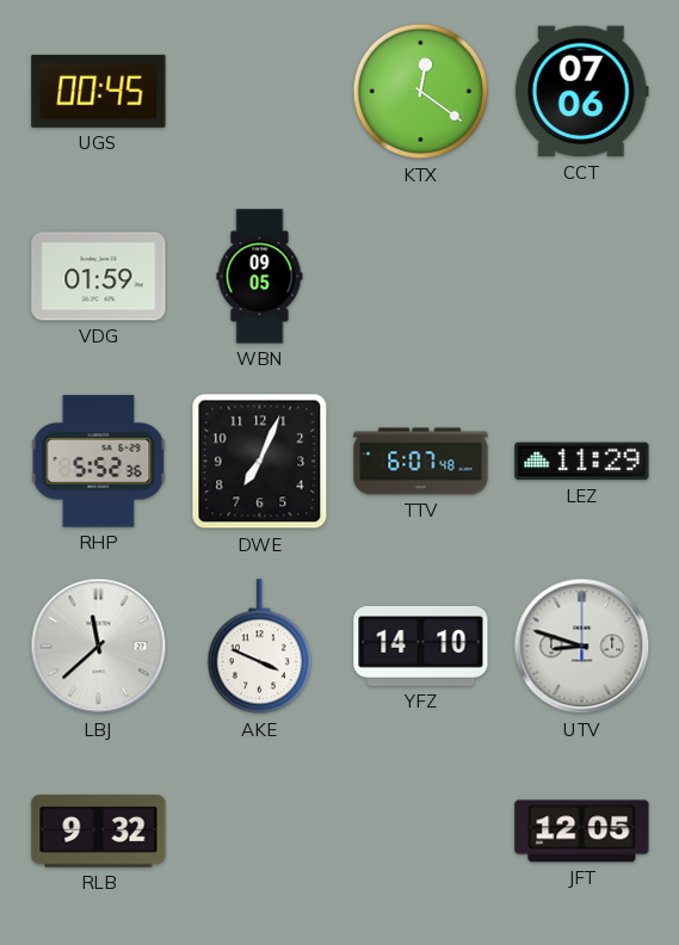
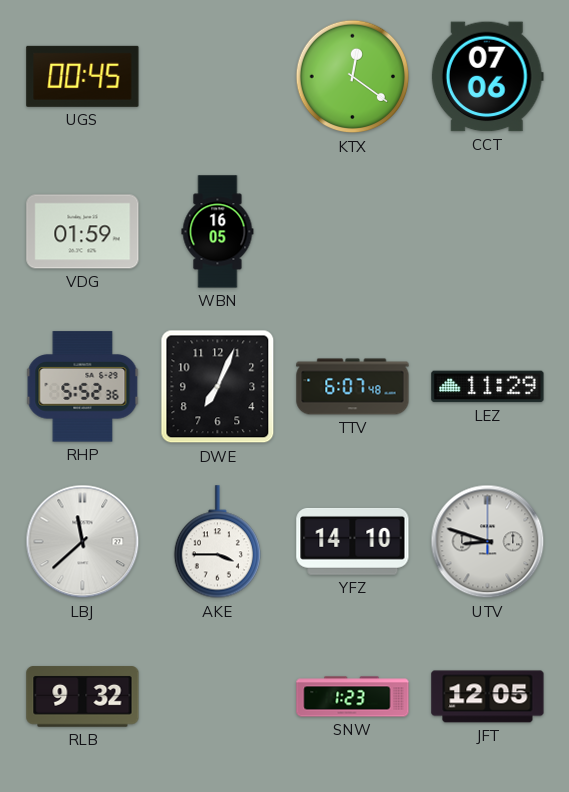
WBN: 09:05 -> 16:05
AKE: 3:49 -> 3:45
SNW: none -> 1:23
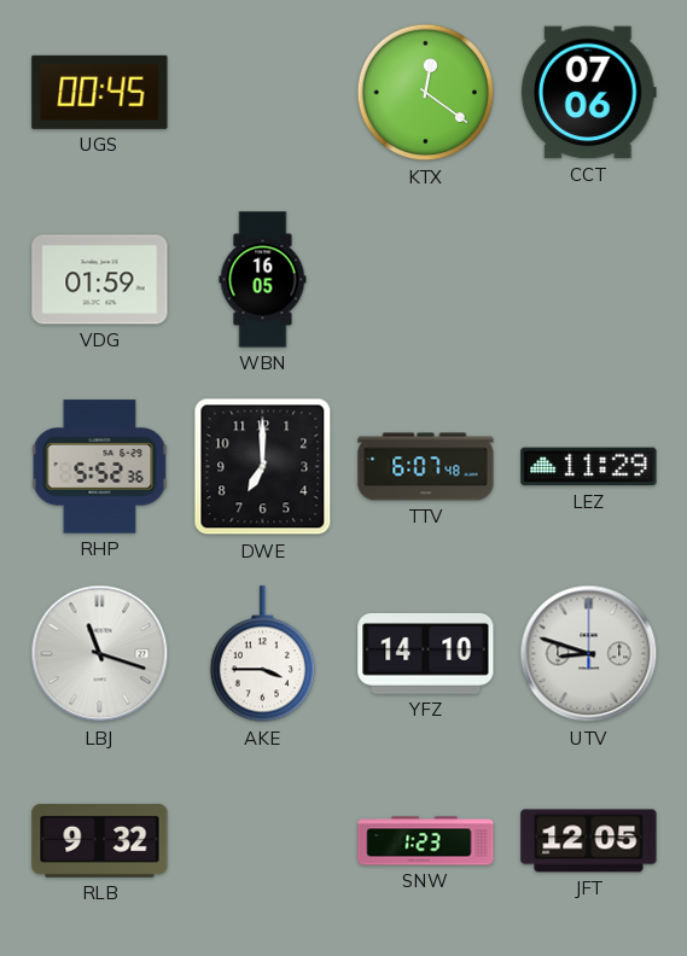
DWE: 7:04 -> 7:00
LBJ: 11:38 -> 11:18
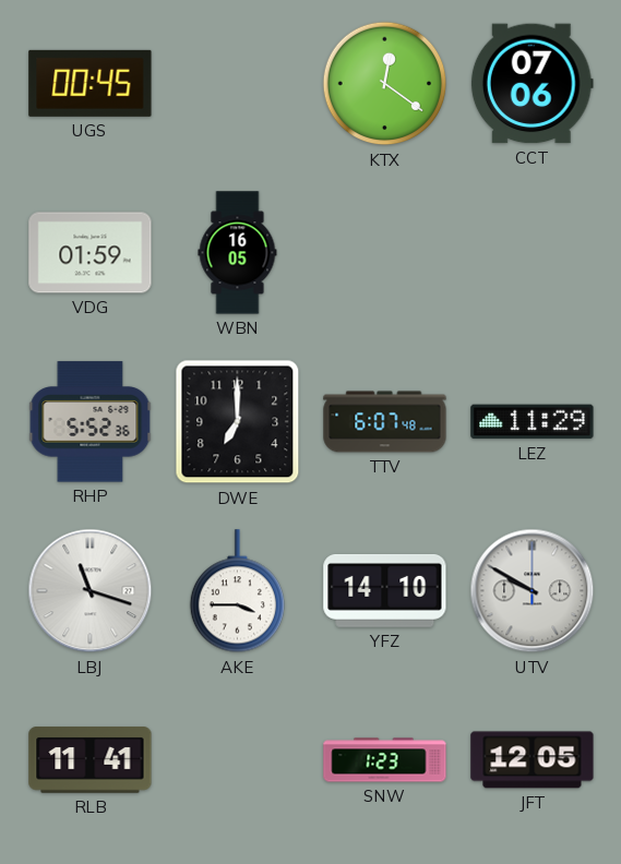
UTV: 8:48 -> 9:50
RLB: 9:32 -> 11:41
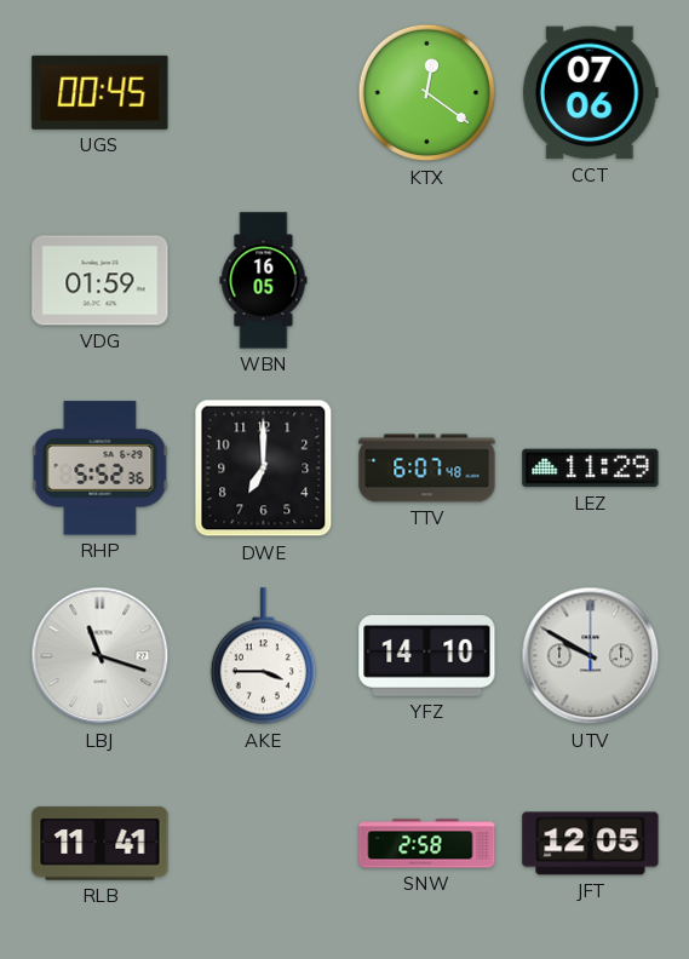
SNW: 1:23 -> 2:58
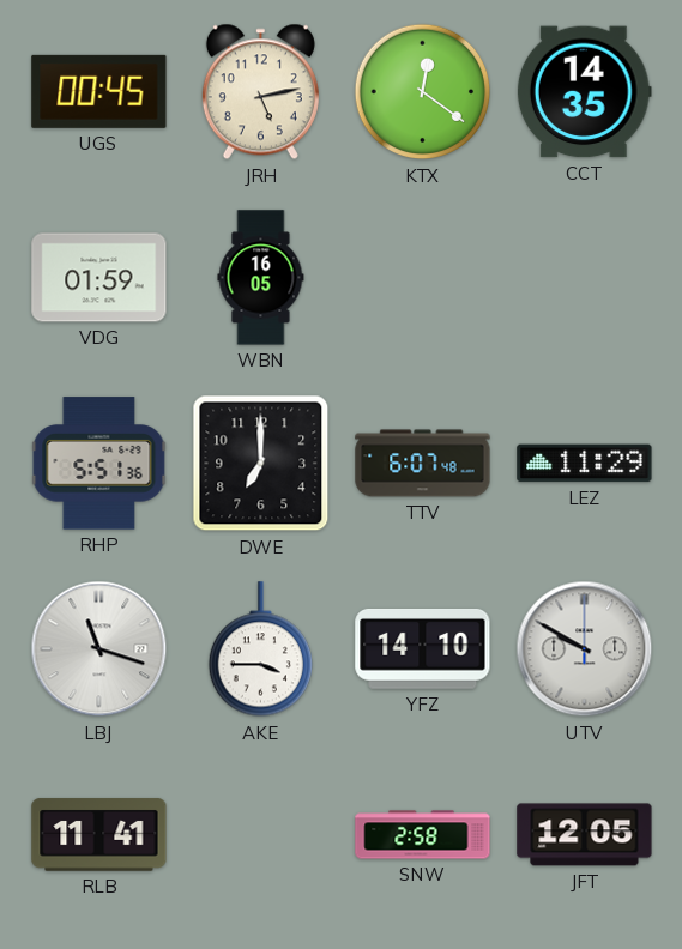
JRH: none -> 5:13
CCT: 07:06 -> 14:35
RHP: 5:52 -> 5:51
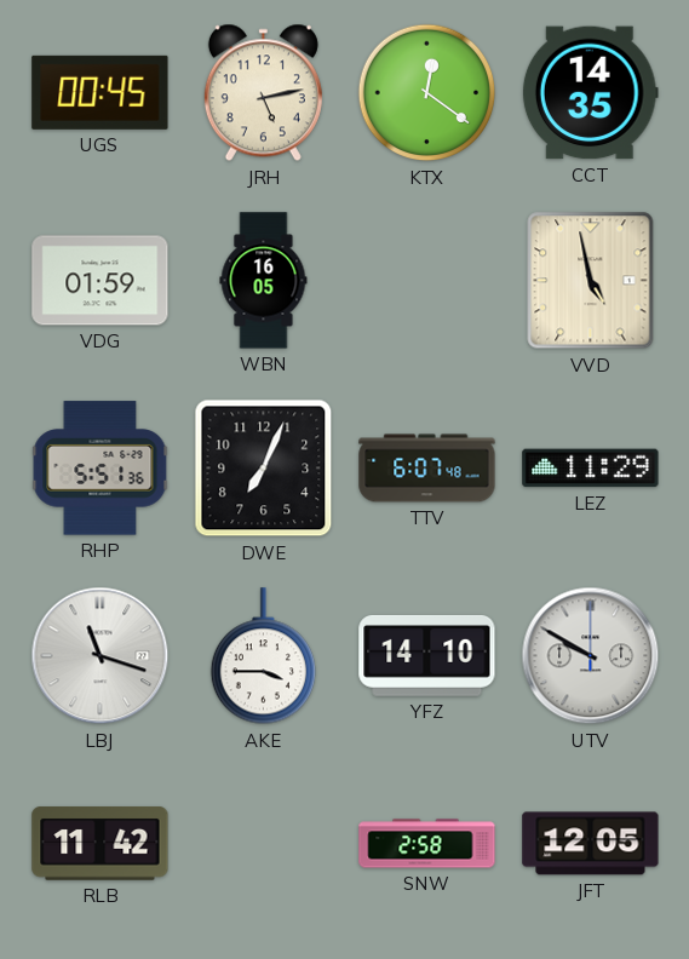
VVD: none -> 4:58
DWE: 7:00 -> 7:04
RLB: 11:41 -> 11:42
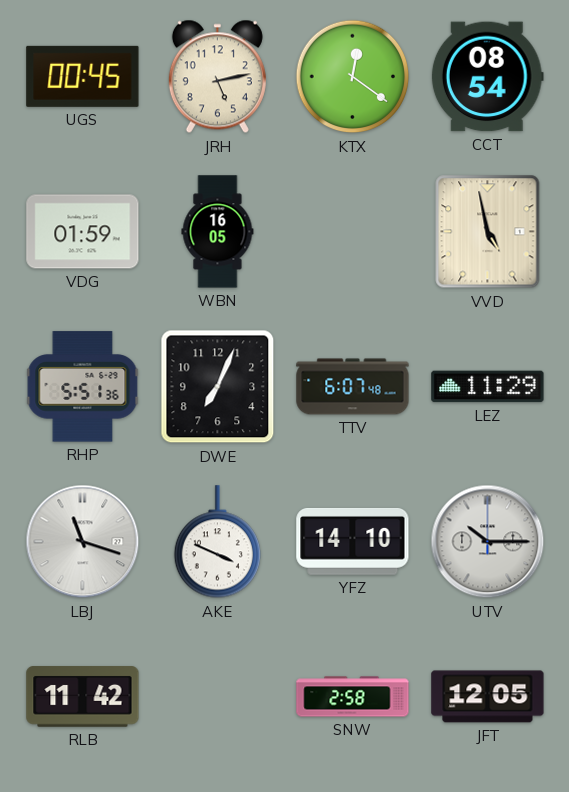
CCT: 14:35 -> 08:54
AKE: 3:45 -> 3:49
UTV: 9:50 -> 10:15
